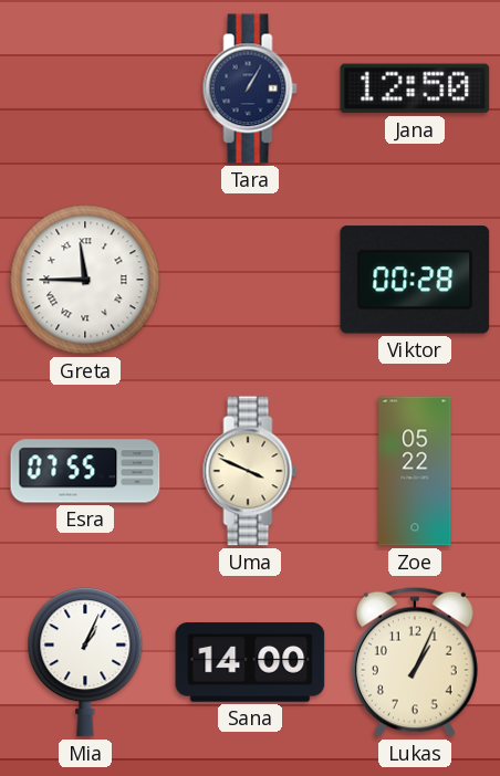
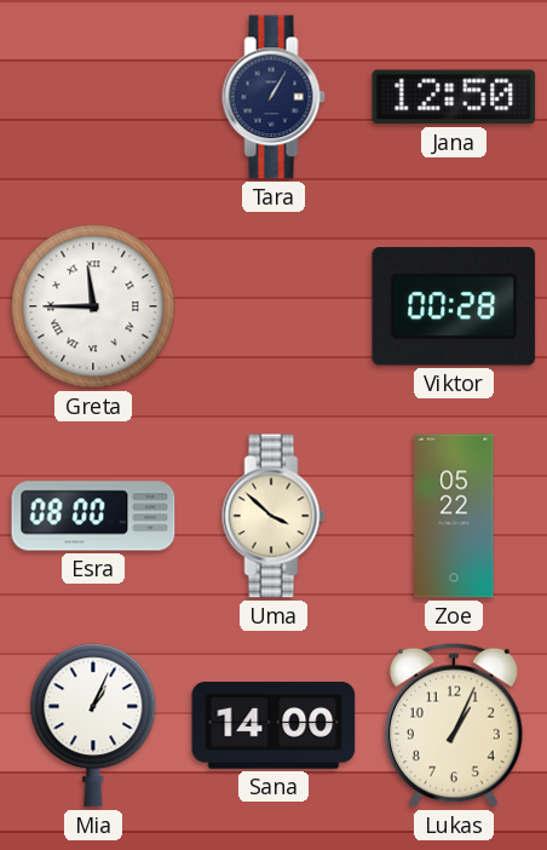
Esra: 07:55 -> 08:00
Uma: 3:49 -> 3:52
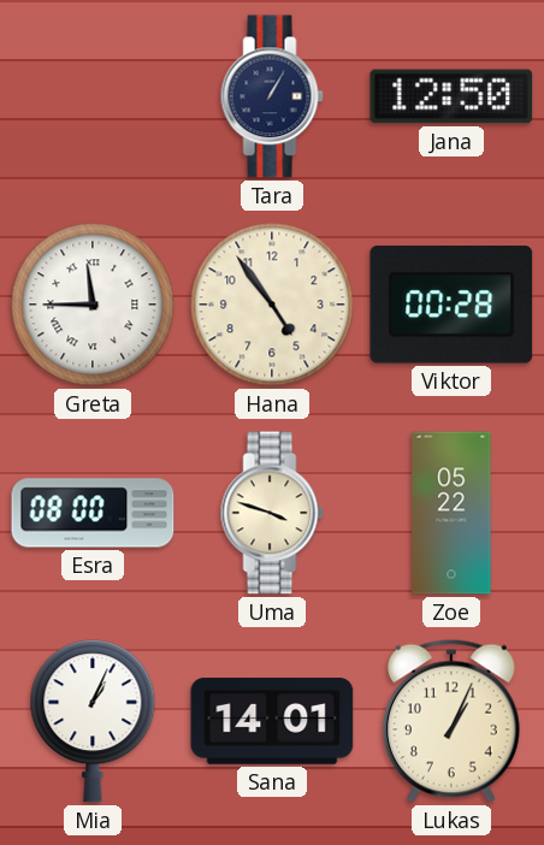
Hana: none -> 4:54
Uma: 3:52 -> 3:48
Sana: 14:00 -> 14:01
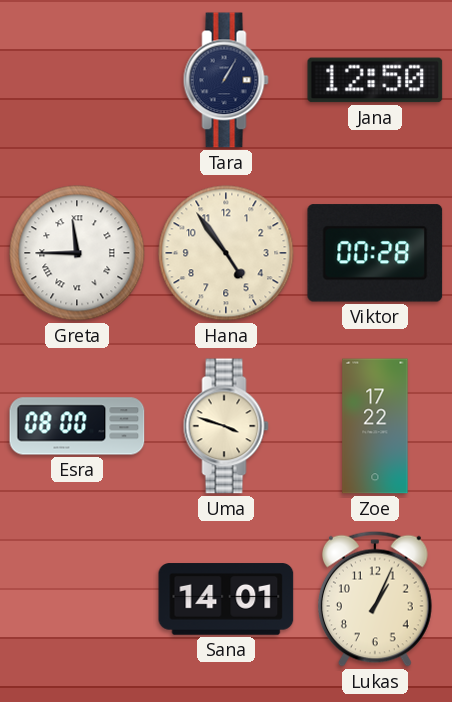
Zoe: 05:22 -> 17:22
Mia: 1:04 -> none
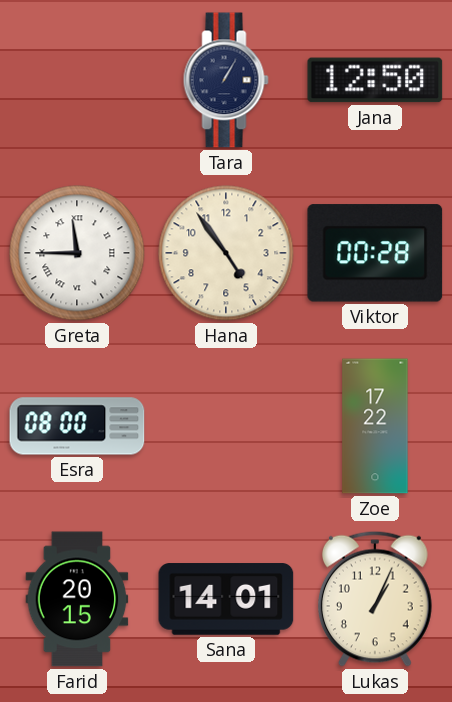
Uma: 3:48 -> none
Farid: none -> 20:15
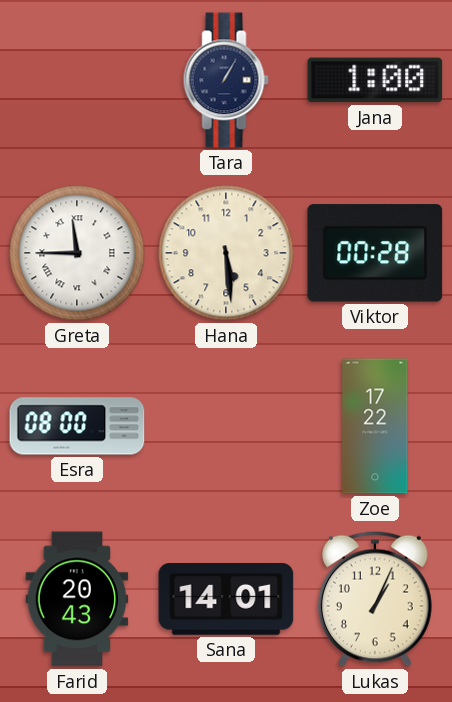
Jana: 12:50 -> 1:00
Hana: 4:54 -> 5:29
Farid: 20:15 -> 20:43
